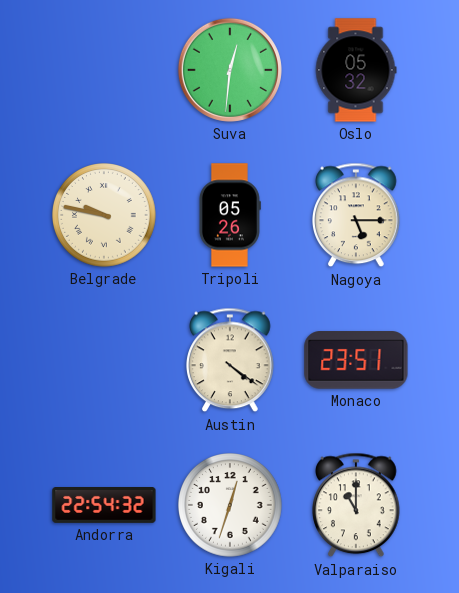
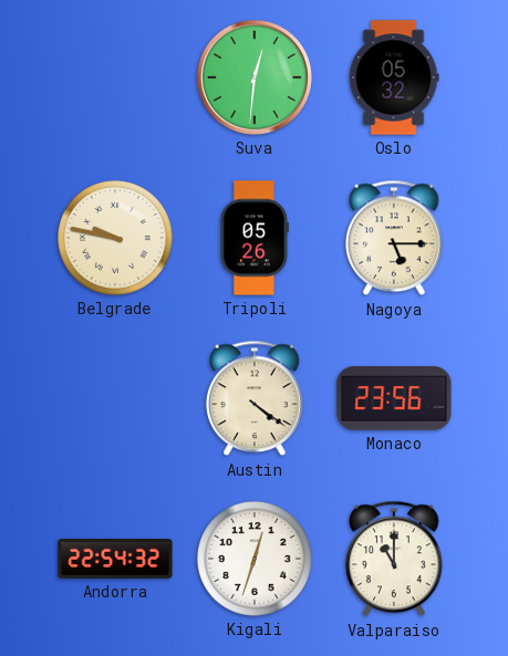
Monaco: 23:51 -> 23:56
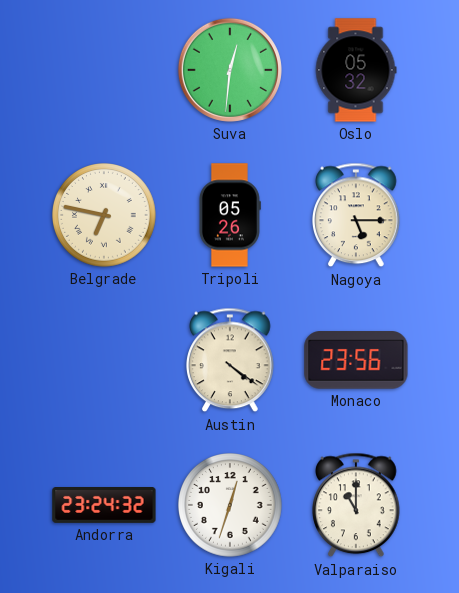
Belgrade: 9:47 -> 6:47
Andorra: 22:54 -> 23:24
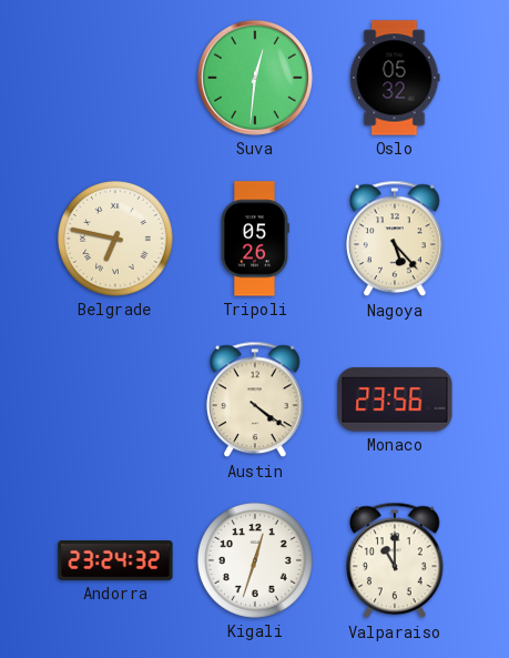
Nagoya: 5:15 -> 5:23
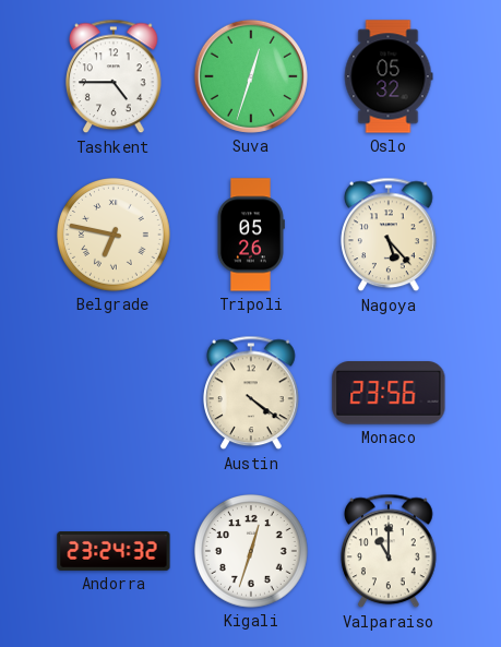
Tashkent: none -> 4:45
Suva: 12:31 -> 12:33
